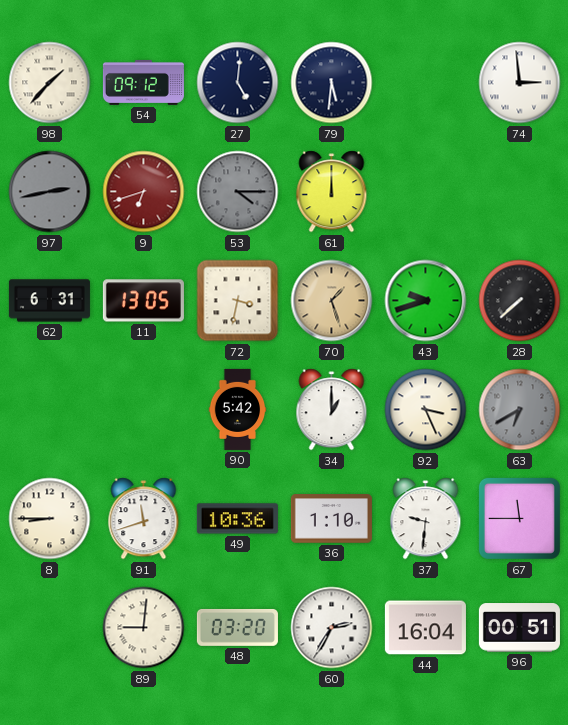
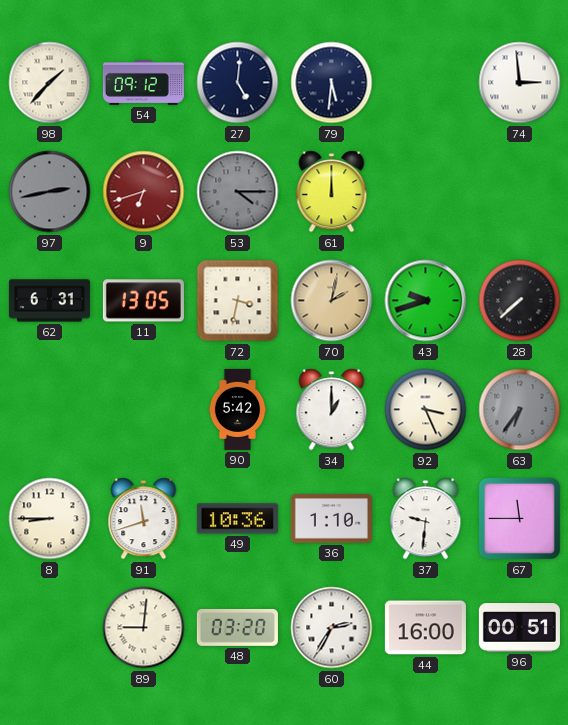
70: 1:27 -> 2:02
63: 6:40 -> 6:36
44: 16:04 -> 16:00
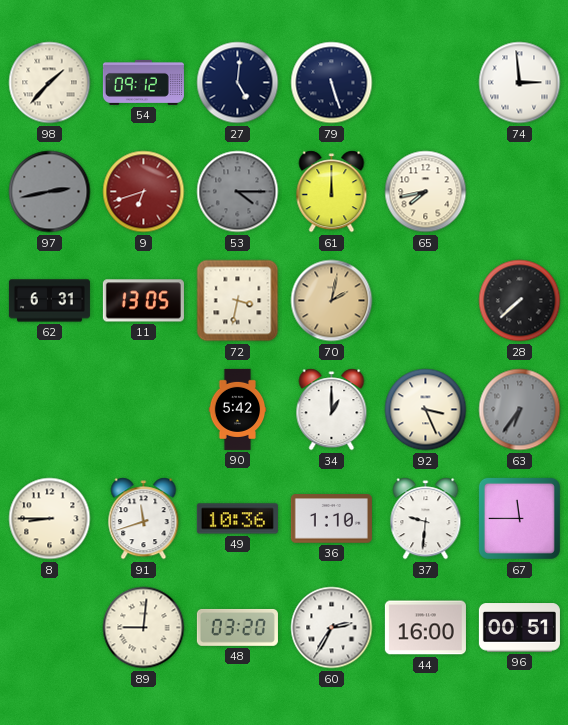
79: 5:31 -> 5:27
65: none -> 7:43
43: 9:42 -> none
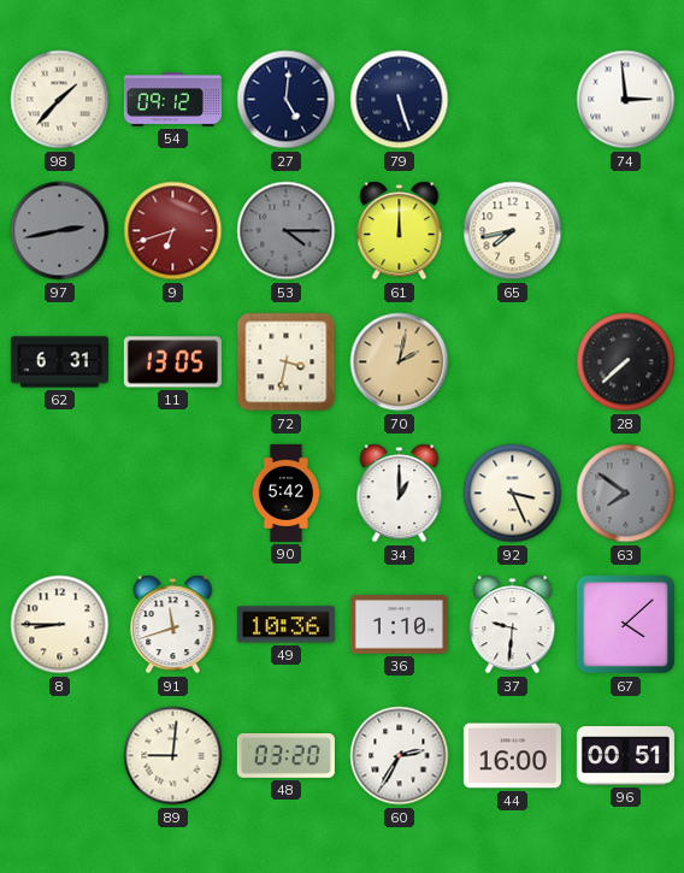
63: 6:36 -> 7:51
67: 11:45 -> 4:08
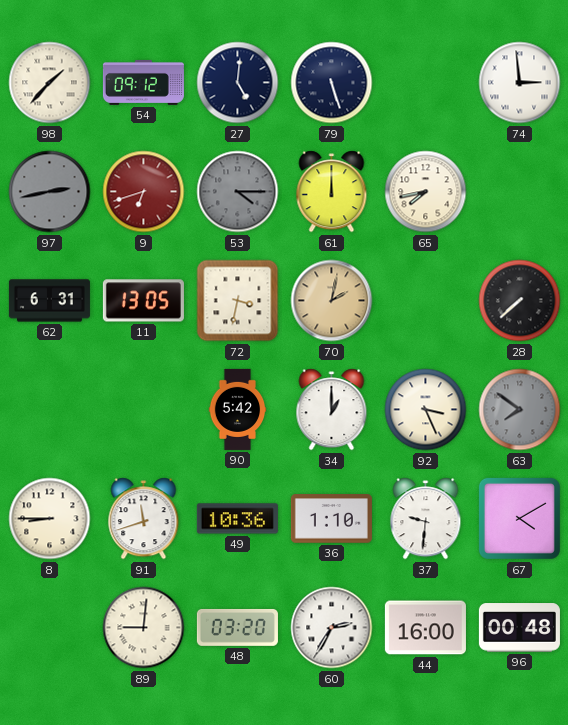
67: 4:08 -> 4:10
96: 00:51 -> 00:48
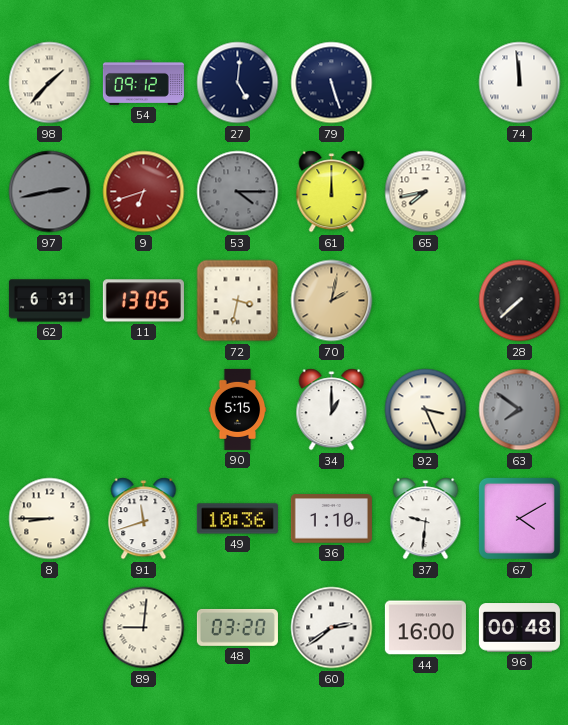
74: 2:59 -> 11:59
90: 5:42 -> 5:15
60: 2:35 -> 2:39
